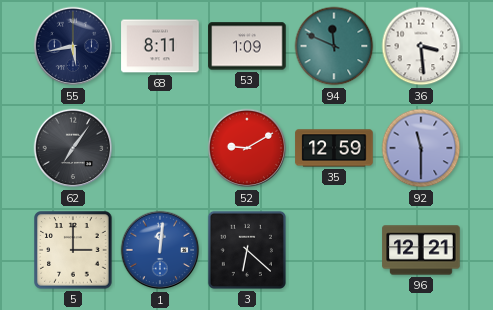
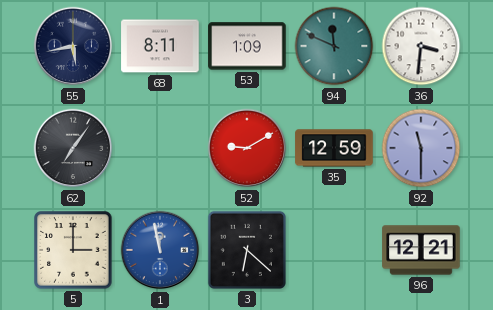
36: 3:29 -> 3:31
1: 12:01 -> 11:58
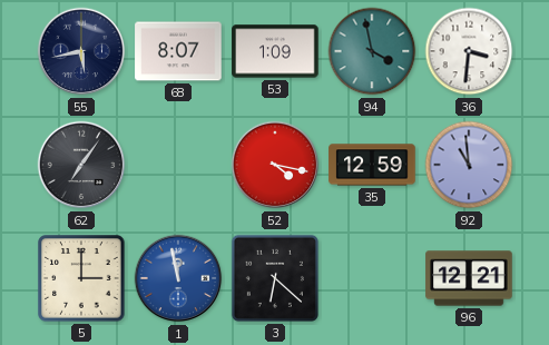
68: 8:11 -> 8:07
94: 11:49 -> 3:58
52: 9:10 -> 4:17
92: 11:30 -> 10:59
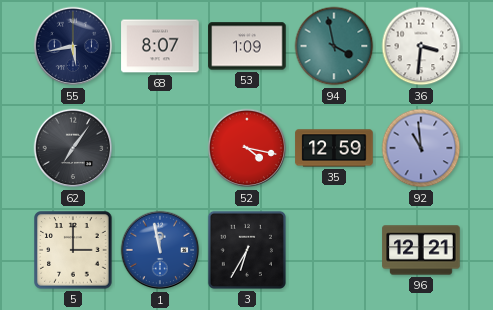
3: 6:22 -> 6:35
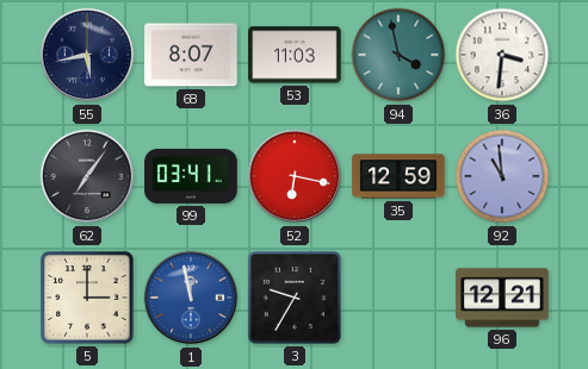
53: 1:09 -> 11:03
99: none -> 03:41
52: 4:17 -> 6:17
3: 6:35 -> 9:35
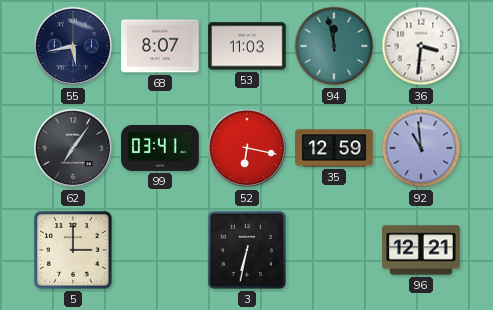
94: 3:58 -> 11:58
1: 11:58 -> none
3: 9:35 -> 6:32
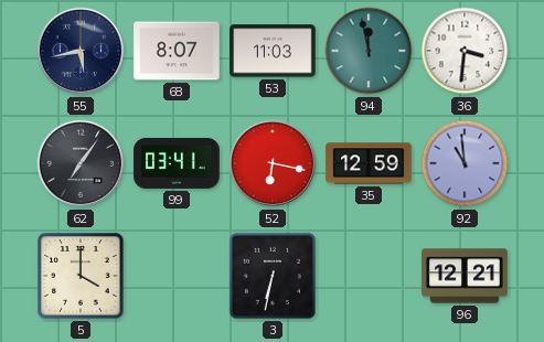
5: 3:00 -> 4:00
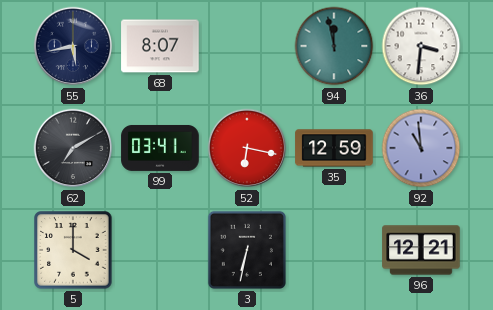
53: 11:03 -> none
62: 7:06 -> 7:10
